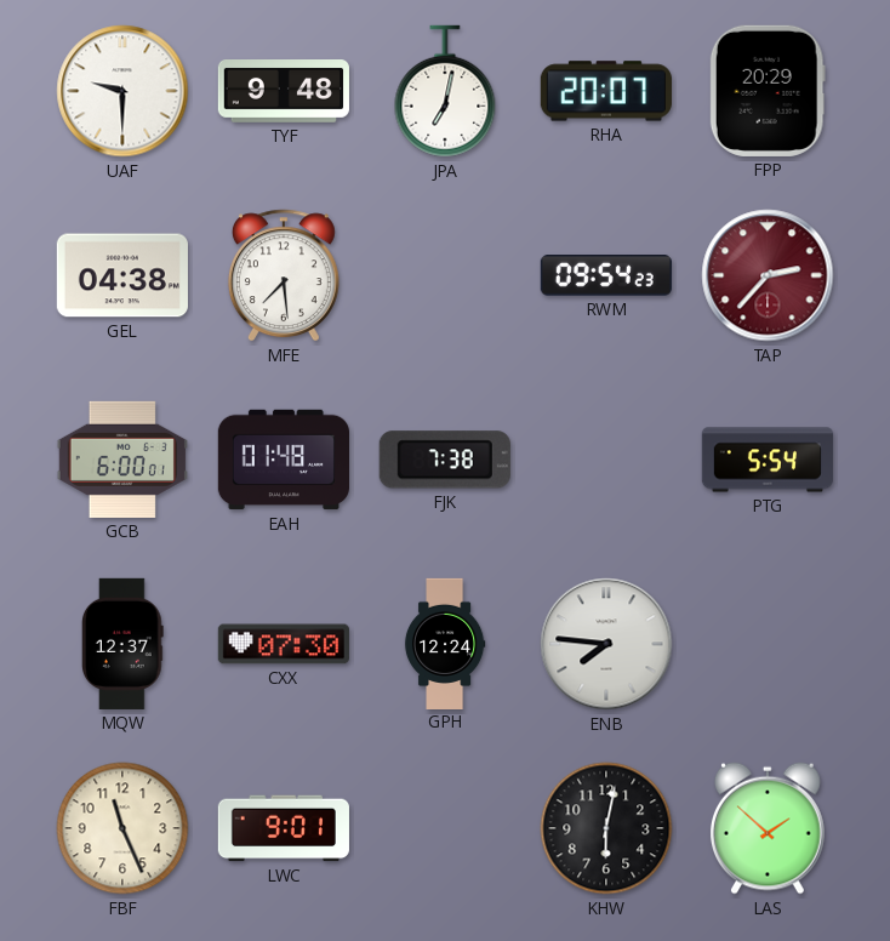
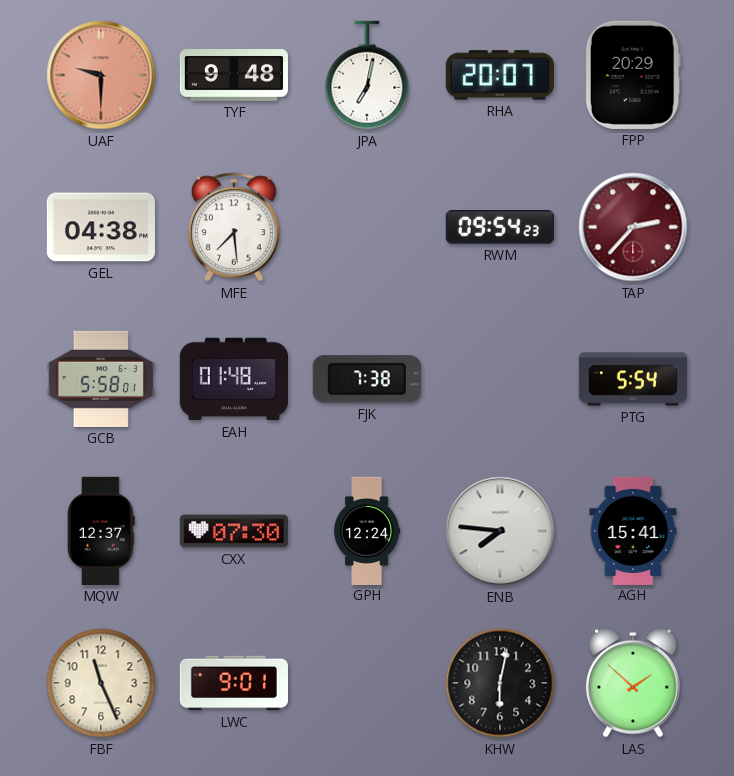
UAF dial: white -> salmon
GCB: 6:00 -> 5:58
AGH: none -> 15:41
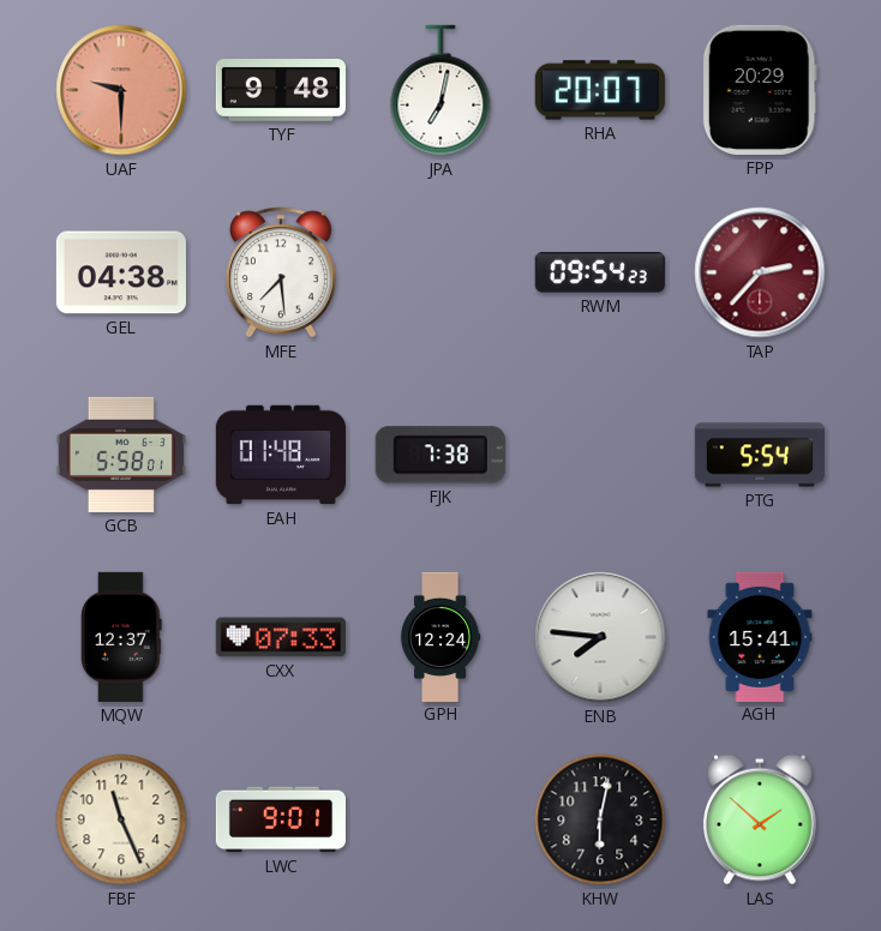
CXX: 07:30 -> 07:33
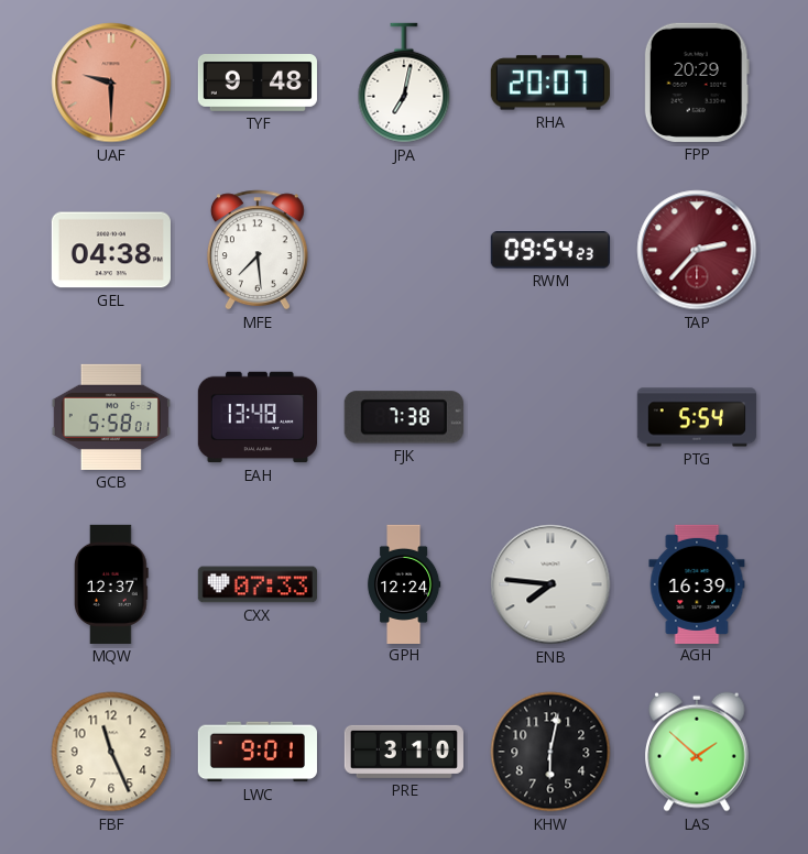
EAH: 01:48 -> 13:48
AGH: 15:41 -> 16:39
PRE: none -> 3:10
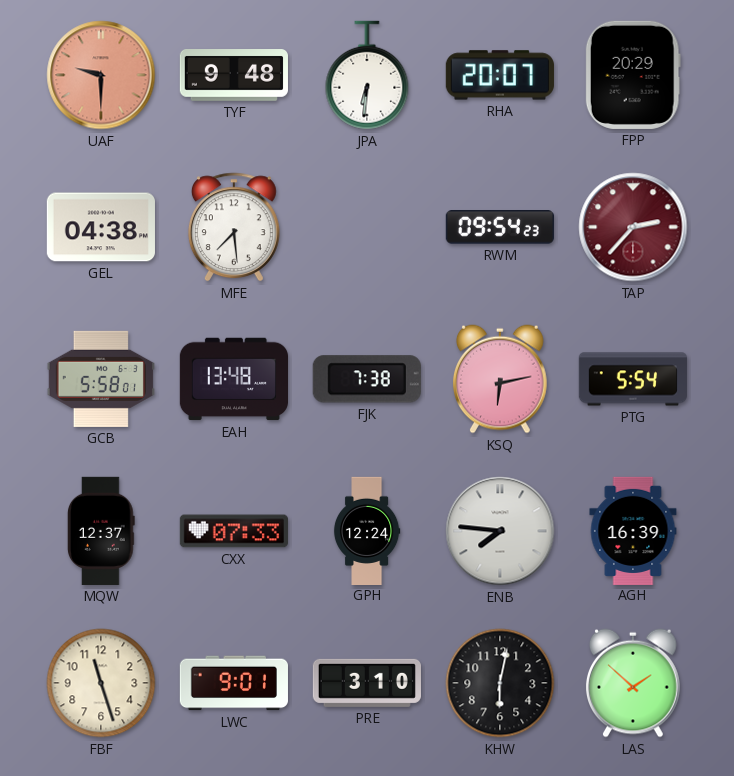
JPA: 7:02 -> 6:31
KSQ: none -> 6:13
FBF: 11:26 -> 11:27
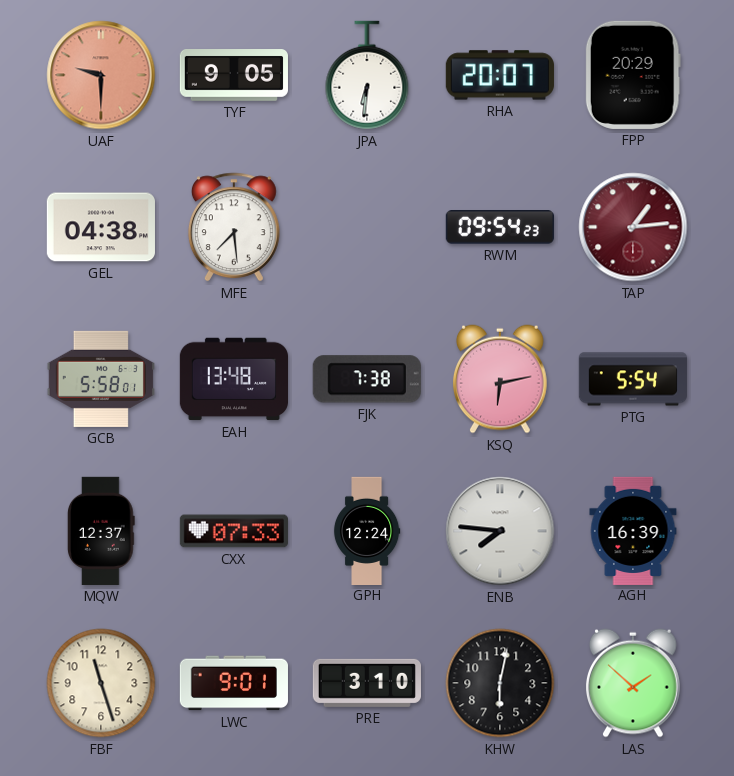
TYF: 9:48 -> 9:05
TAP: 2:37 -> 1:14
